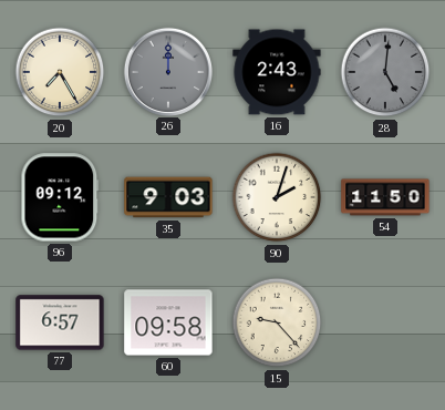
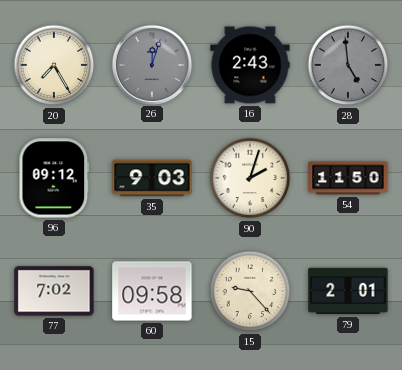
26: 12:00 -> 12:03
28: 5:01 -> 4:59
77: 6:57 -> 7:02
79: none -> 2:01
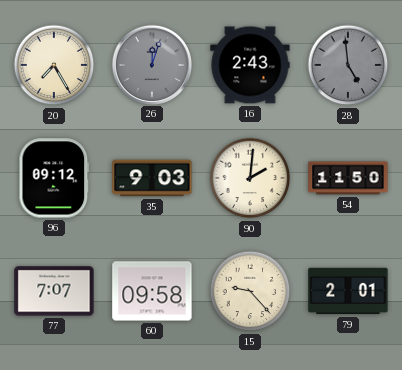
90: 2:03 -> 2:01
77: 7:02 -> 7:07
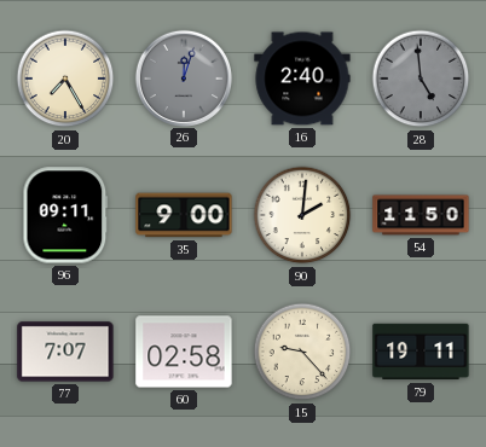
16: 2:43 -> 2:40
96: 09:12 -> 09:11
35: 9:03 -> 9:00
60: 09:58 -> 02:58
79: 2:01 -> 19:11
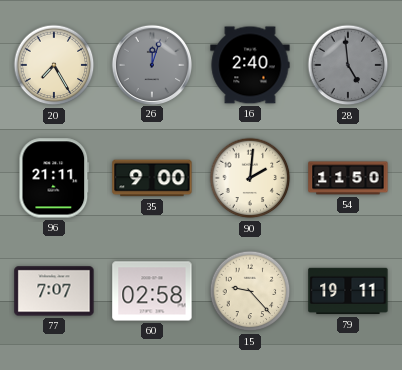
96: 09:11 -> 21:11
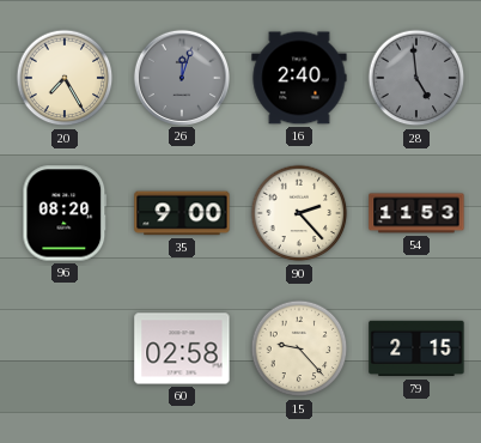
96: 21:11 -> 08:20
90: 2:01 -> 2:23
54: 11:50 -> 11:53
77: 7:07 -> none
79: 19:11 -> 2:15
